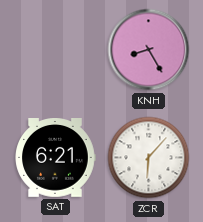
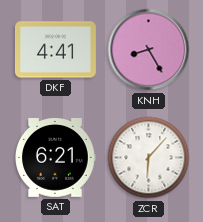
DKF: none -> 4:41
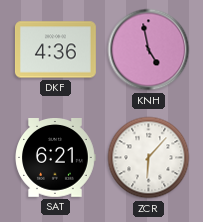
DKF: 4:41 -> 4:36
KNH: 8:25 -> 4:58
